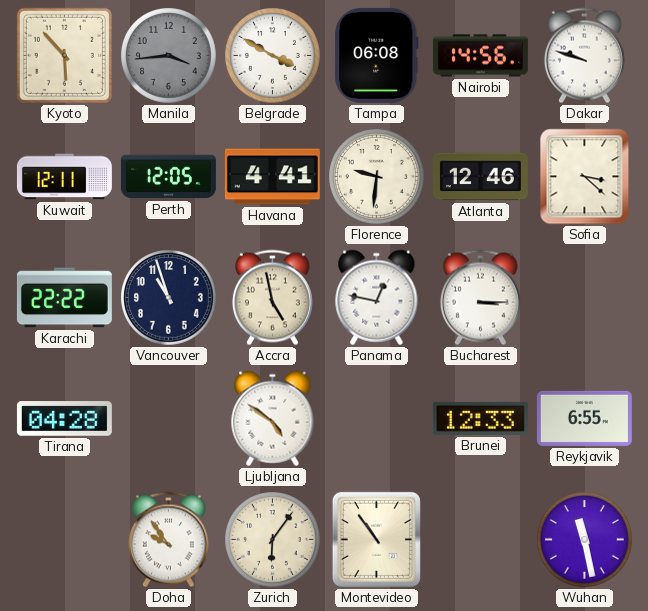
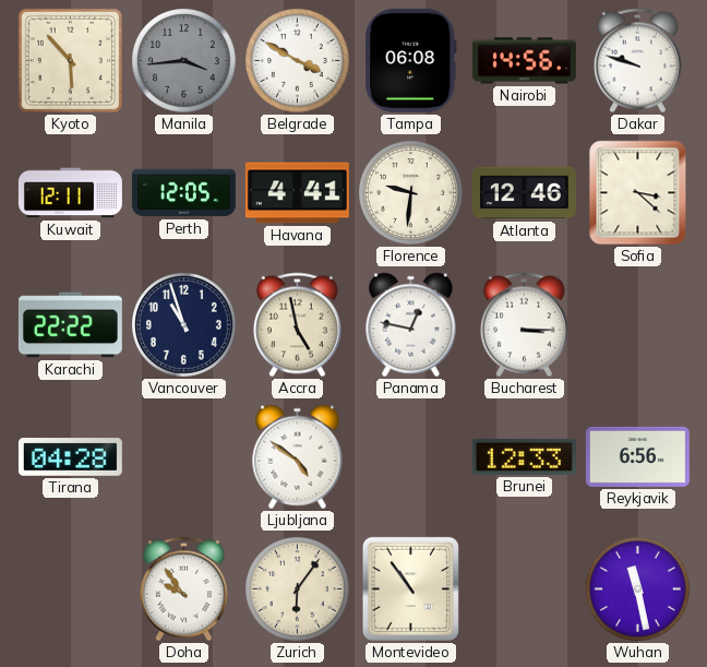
Reykjavik: 6:55 -> 6:56
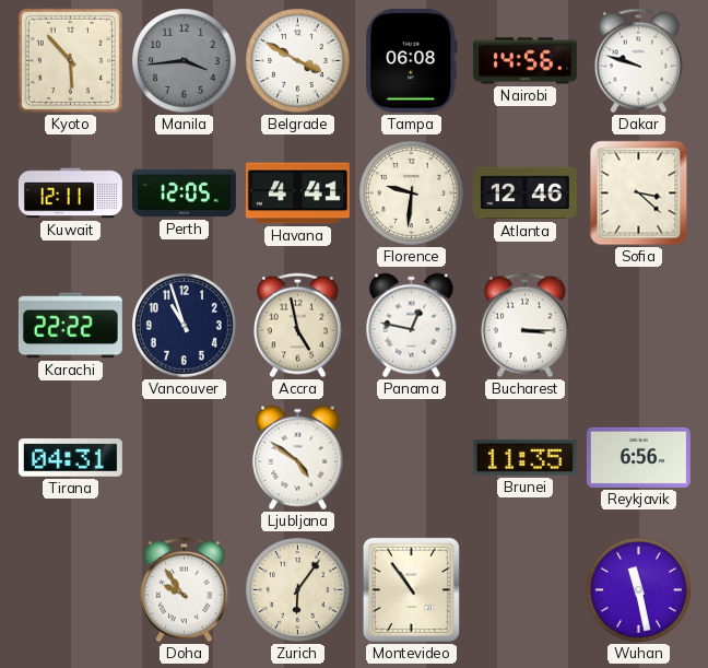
Tirana: 04:28 -> 04:31
Brunei: 12:33 -> 11:35
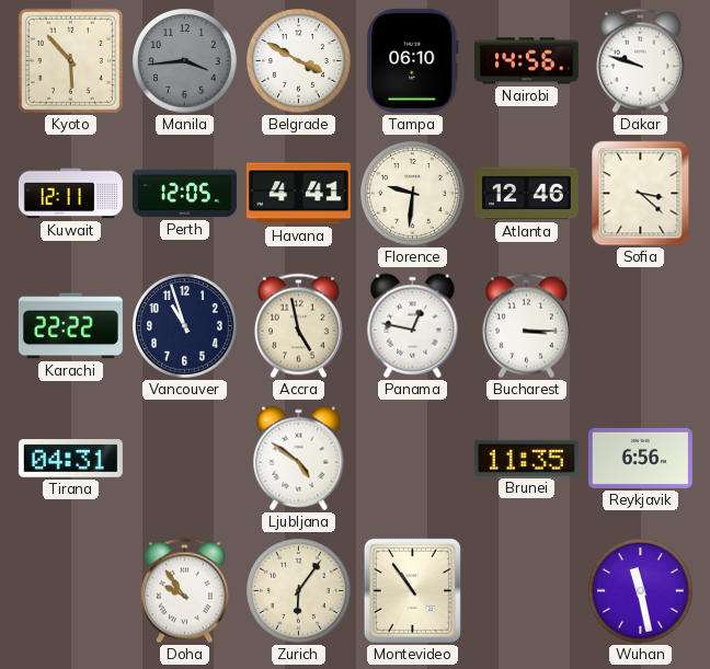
Tampa: 06:08 -> 06:10
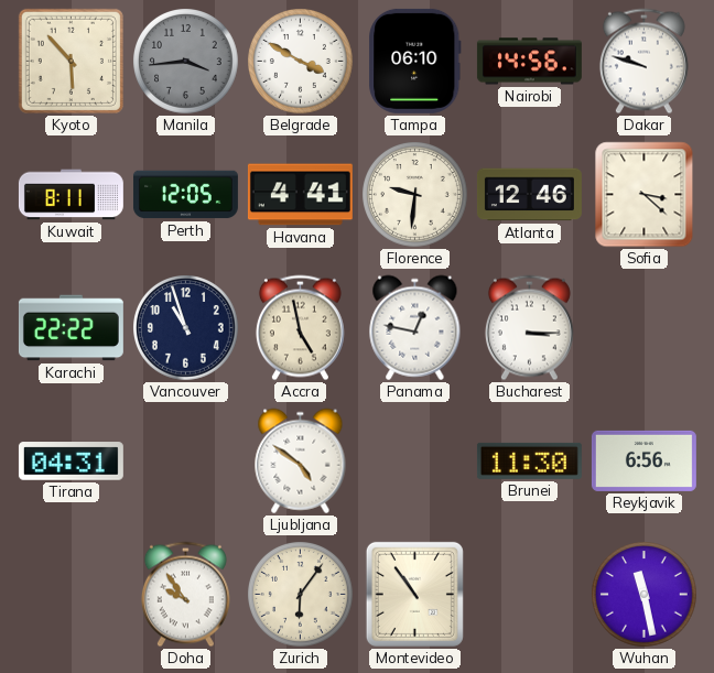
Kuwait: 12:11 -> 8:11
Brunei: 11:35 -> 11:30
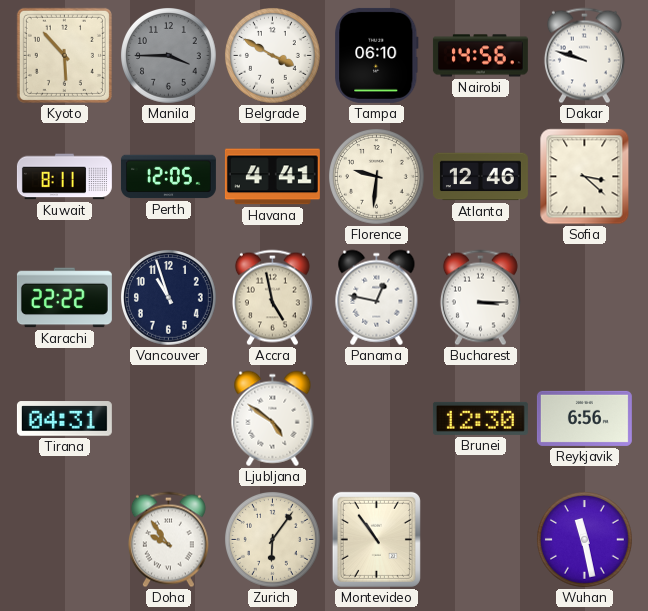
Manila: 3:44 -> 3:45
Brunei: 11:30 -> 12:30
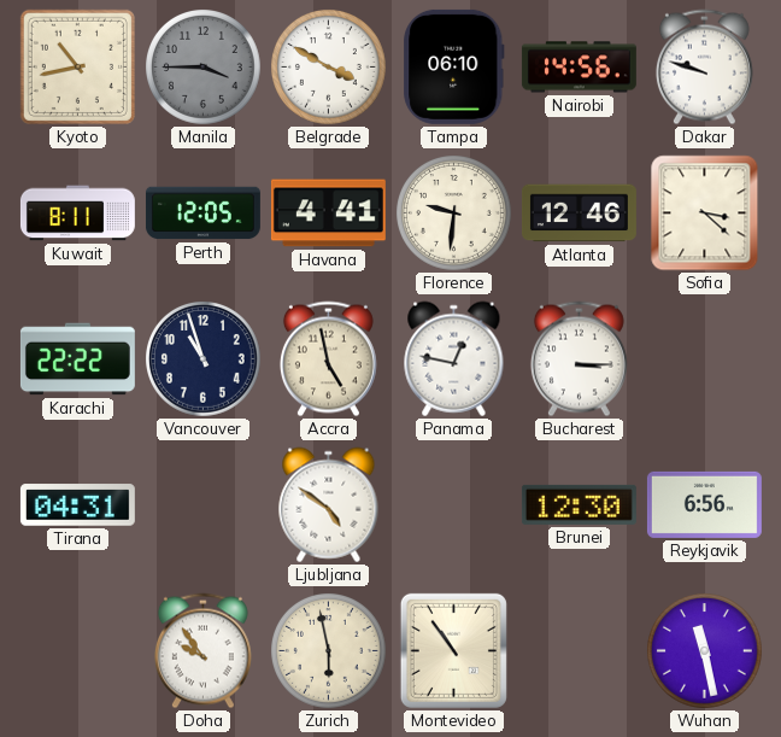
Kyoto: 5:53 -> 10:43
Zurich: 6:06 -> 5:58
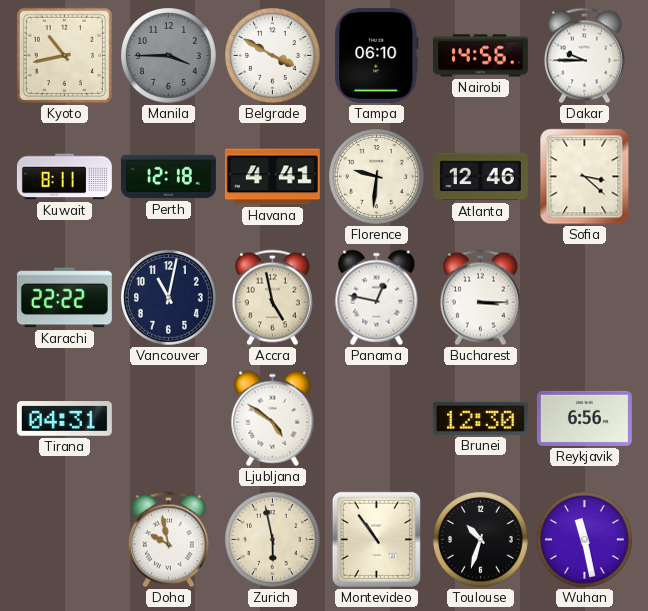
Dakar: 9:48 -> 9:45
Perth: 12:05 -> 12:18
Vancouver: 10:57 -> 11:02
Doha: 9:54 -> 9:58
Toulouse: none -> 10:33
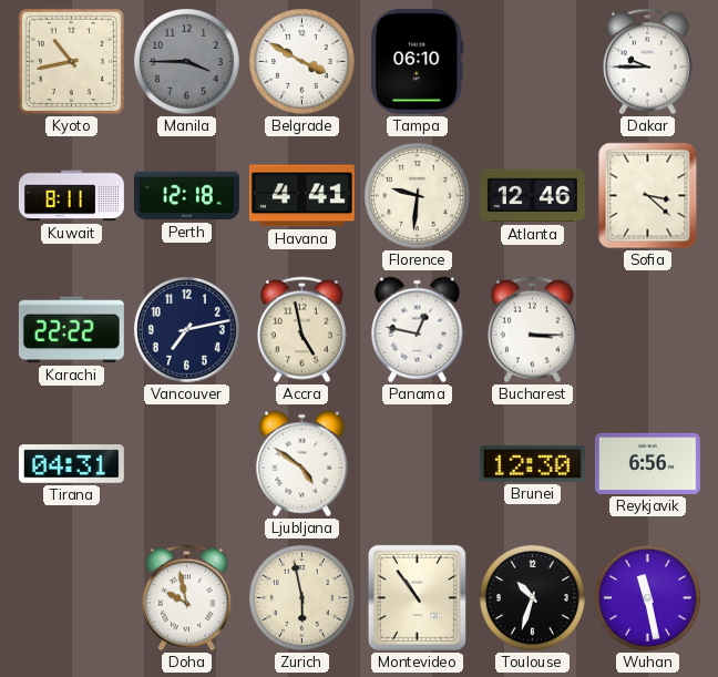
Nairobi: 14:56 -> none
Vancouver: 11:02 -> 7:13
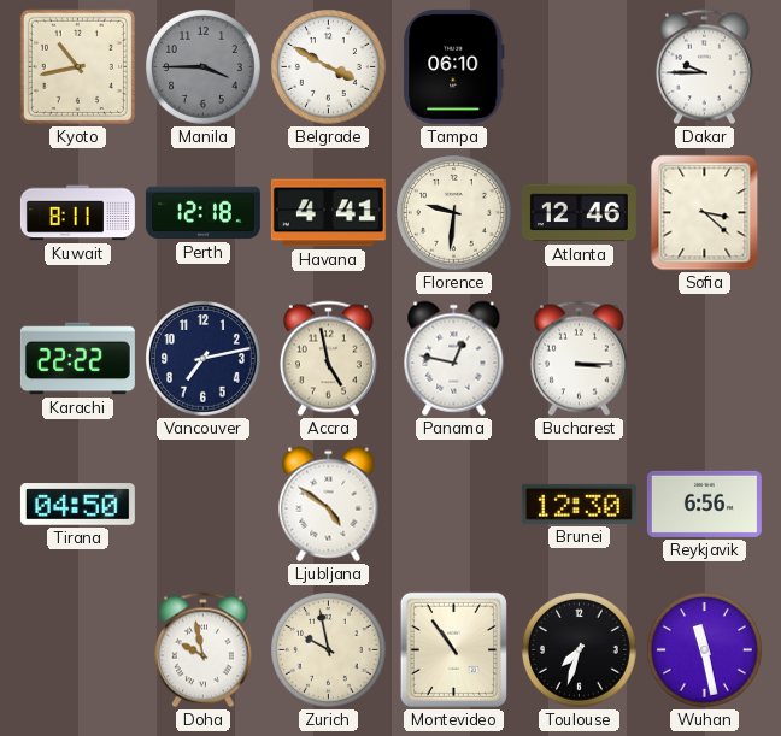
Tirana: 04:31 -> 04:50
Zurich: 5:58 -> 9:58
Toulouse: 10:33 -> 7:33
